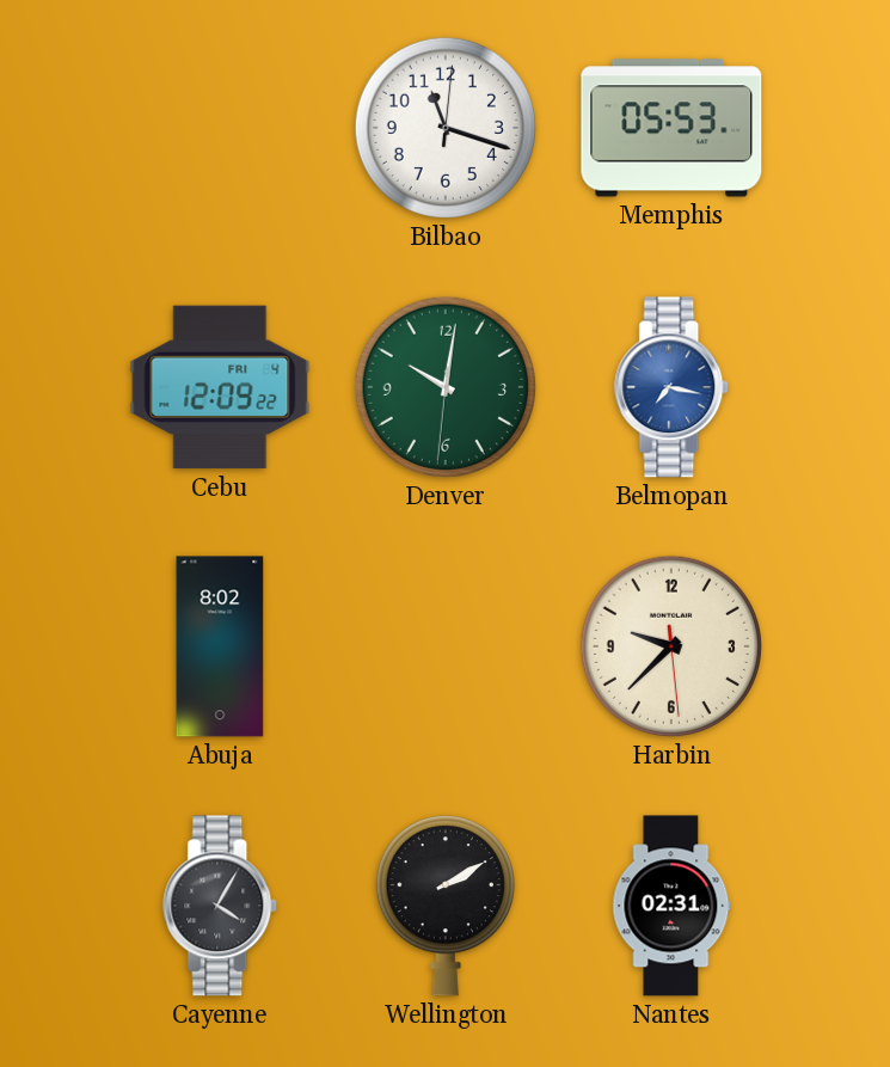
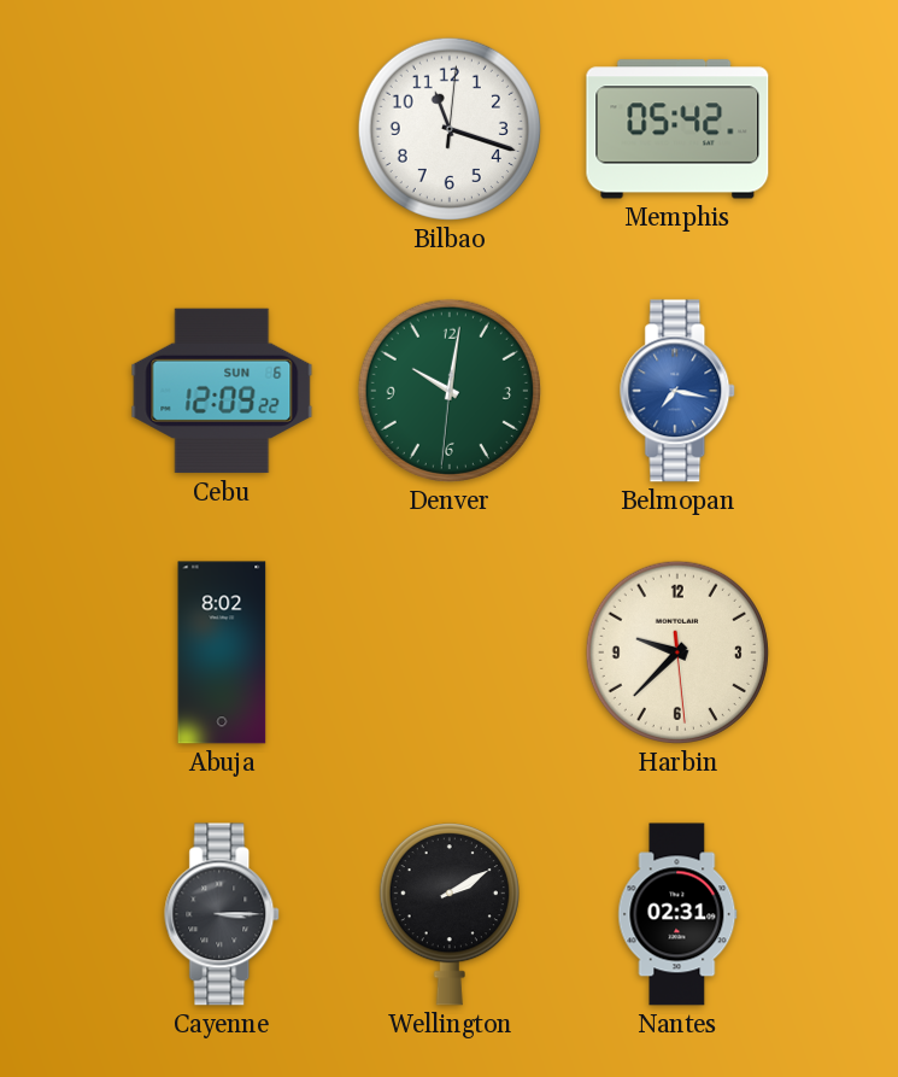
Memphis: 05:53 -> 05:42
Cebu date: FRI 4 -> SUN 6
Cayenne: 4:05 -> 3:15
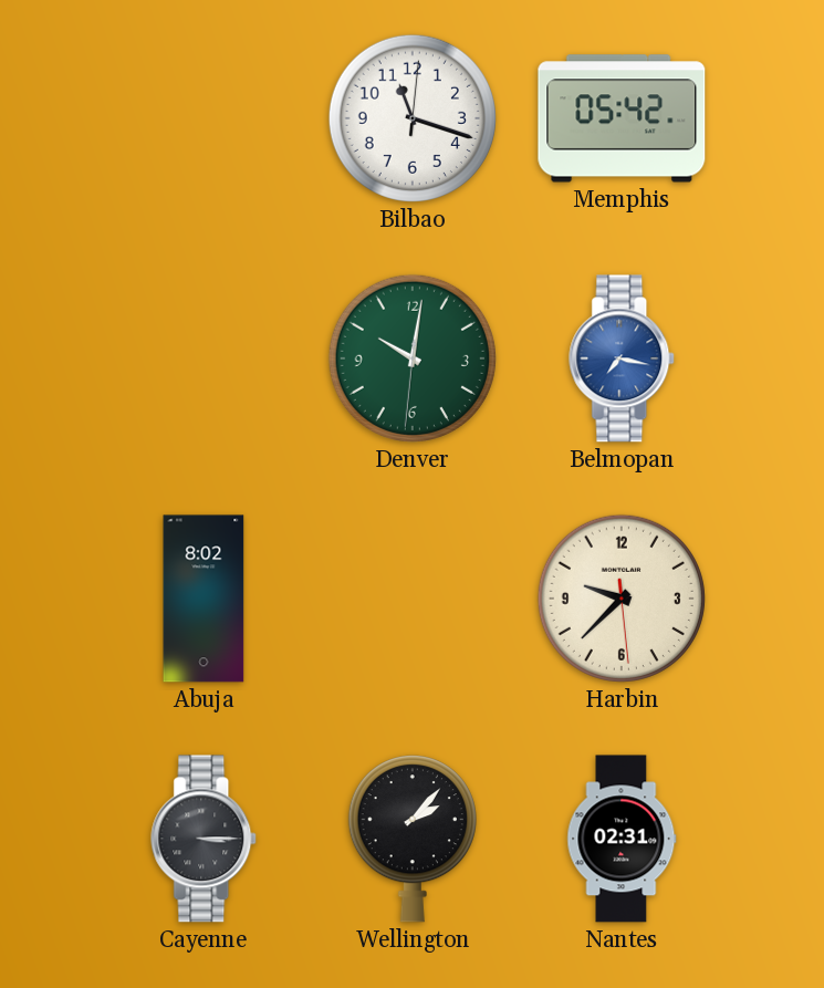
Cebu: 12:09 -> none
Wellington: 2:10 -> 2:07
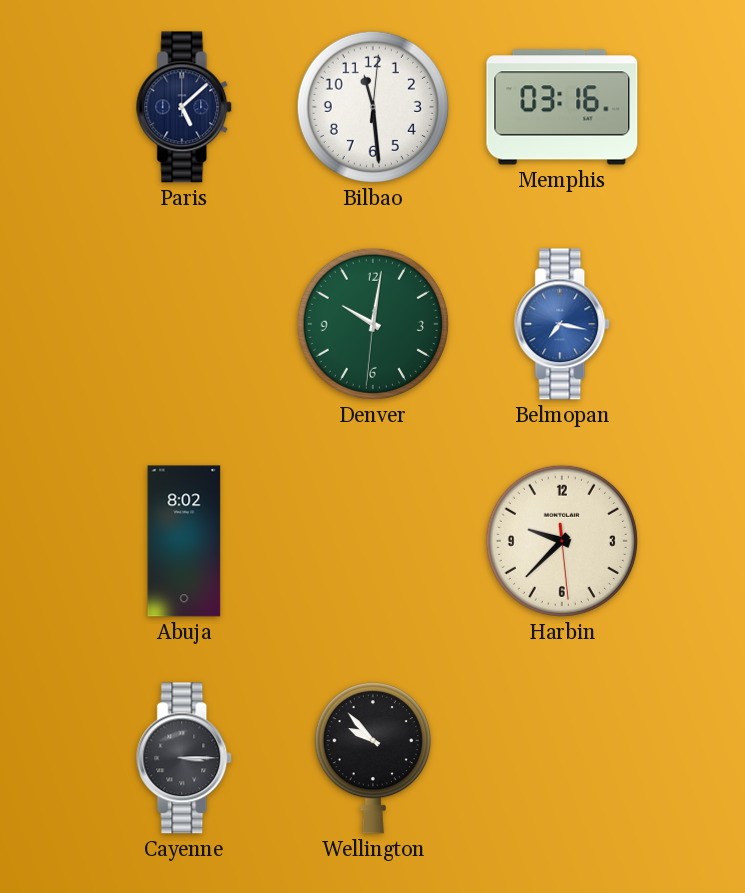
Paris: none -> 5:08
Bilbao: 11:18 -> 11:29
Memphis: 05:42 -> 03:16
Wellington: 2:07 -> 9:53
Nantes: 02:31 -> none
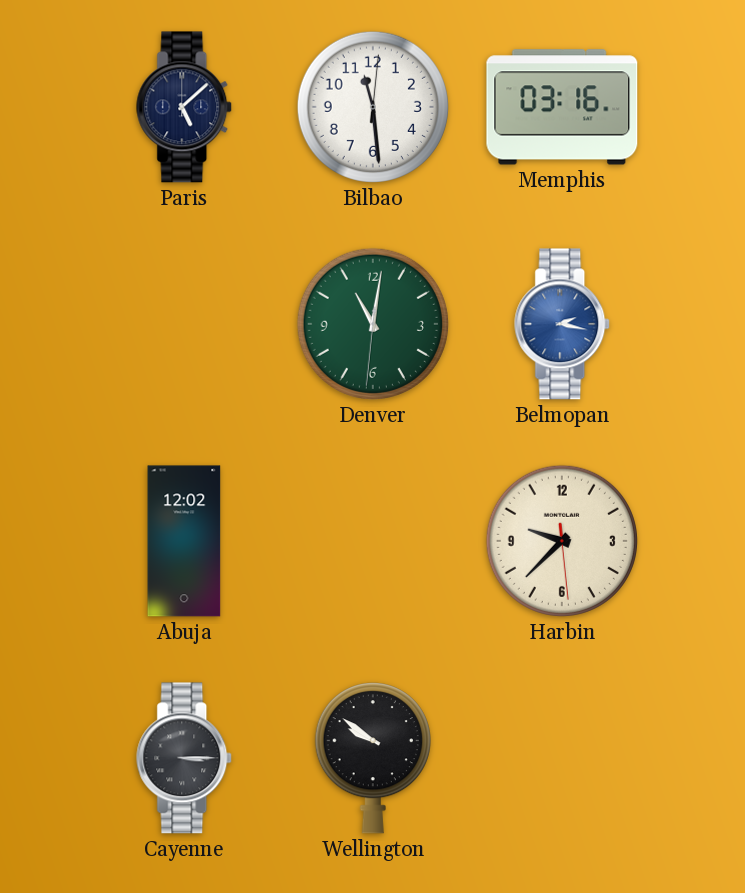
Denver: 10:01 -> 11:01
Belmopan: 7:17 -> 2:17
Abuja: 8:02 -> 12:02
Wellington: 9:53 -> 9:51
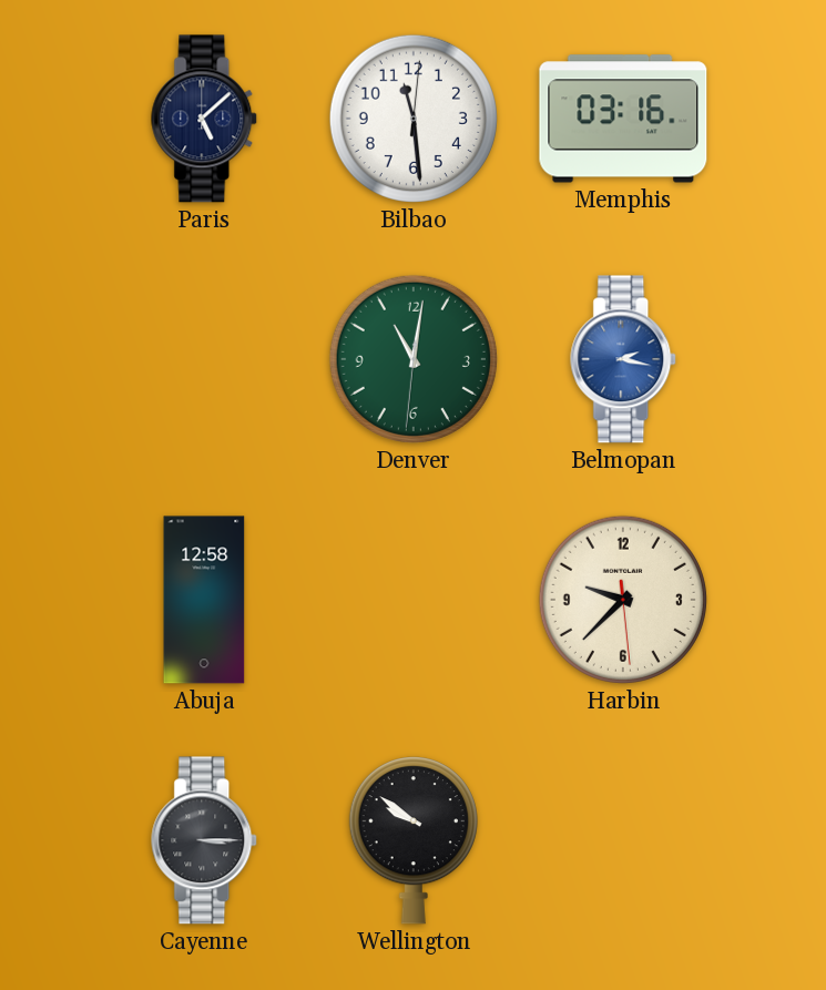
Abuja: 12:02 -> 12:58
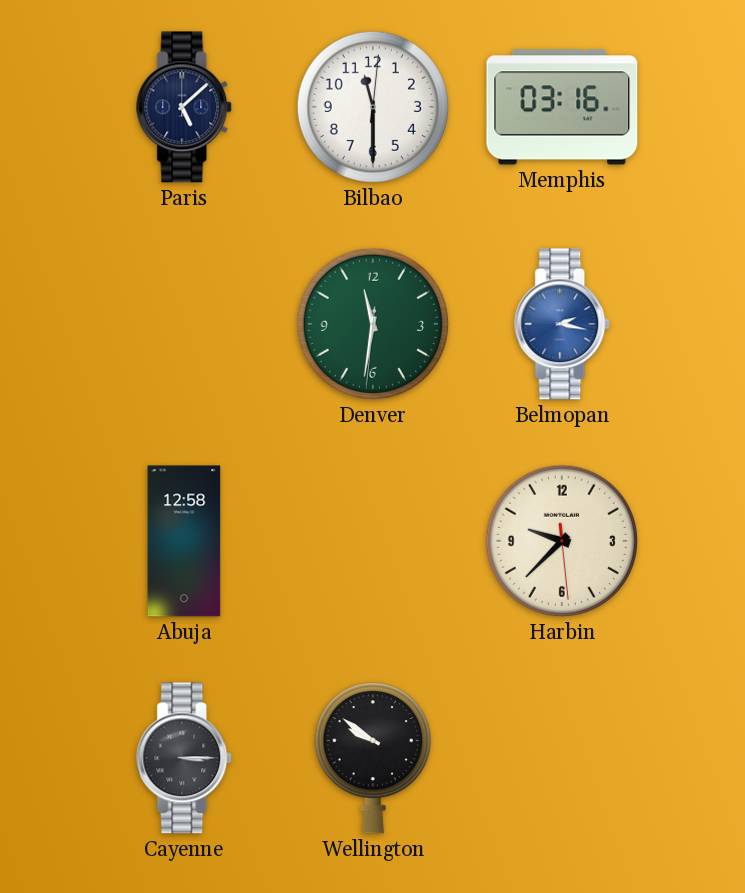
Bilbao: 11:29 -> 11:30
Denver: 11:01 -> 11:31
